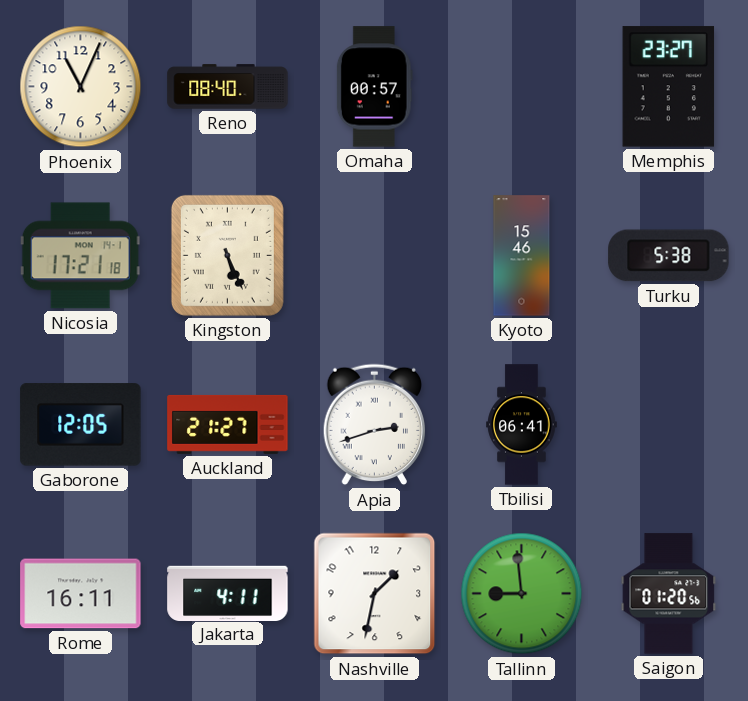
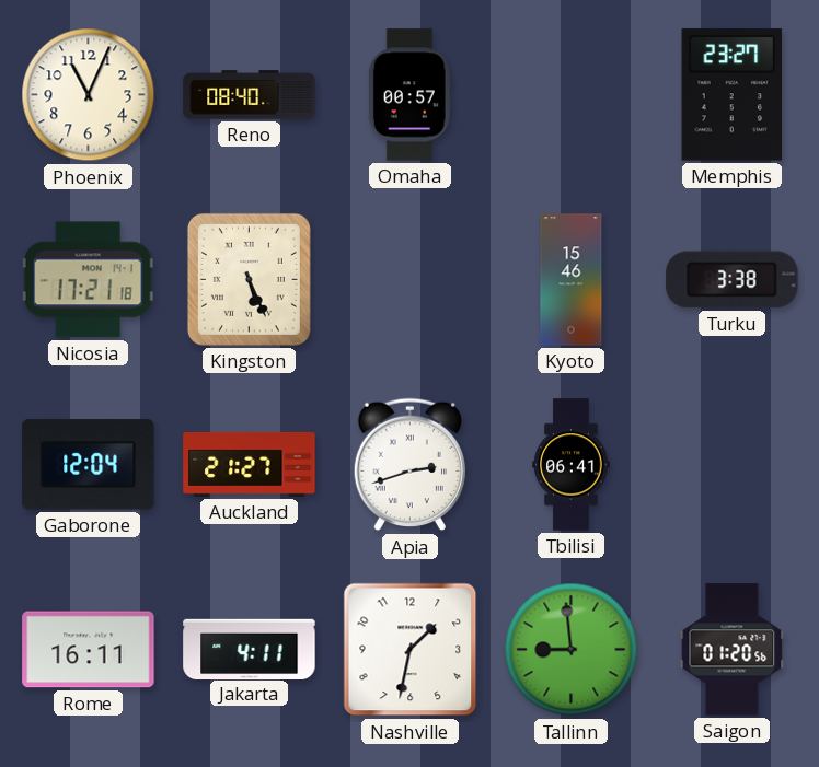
Turku: 5:38 -> 3:38
Gaborone: 12:05 -> 12:04
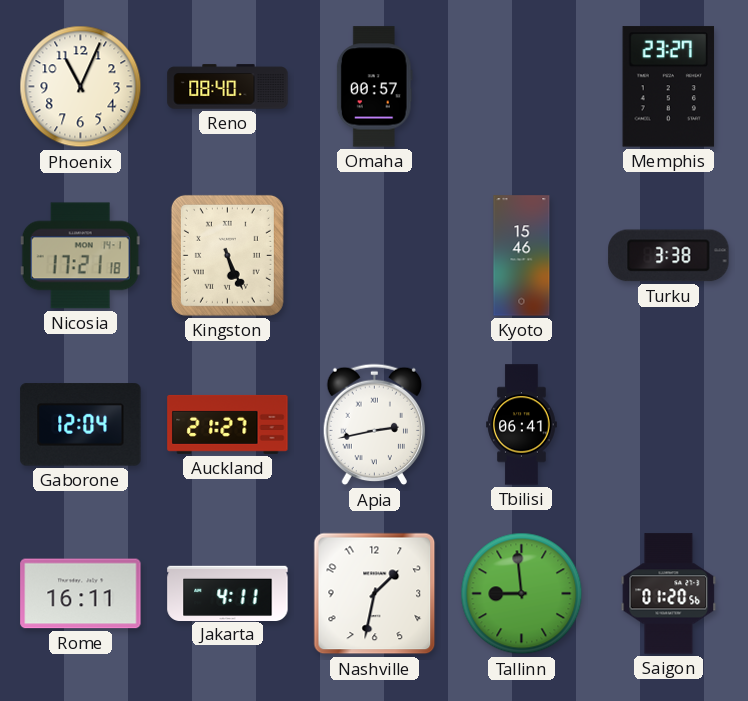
Apia: 2:42 -> 2:43
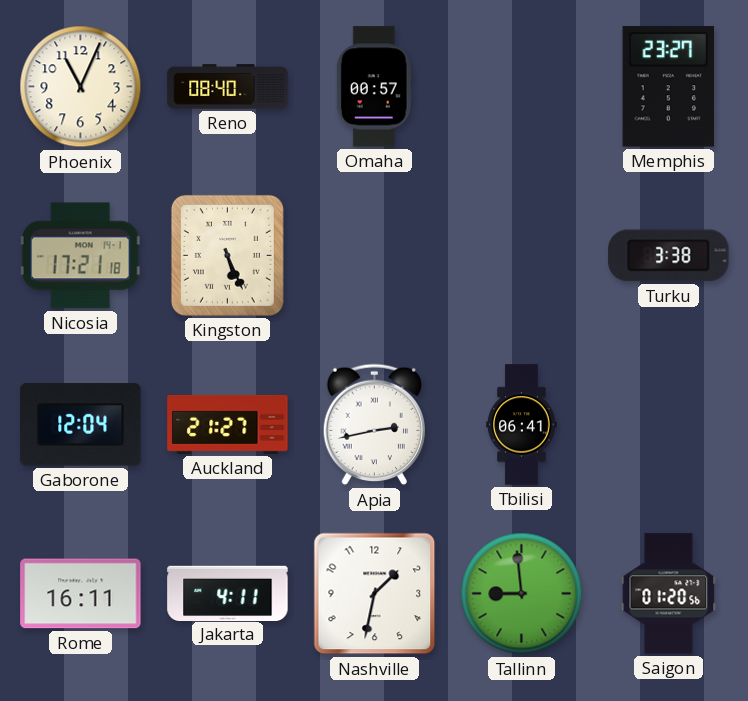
Kyoto: 15:46 -> none
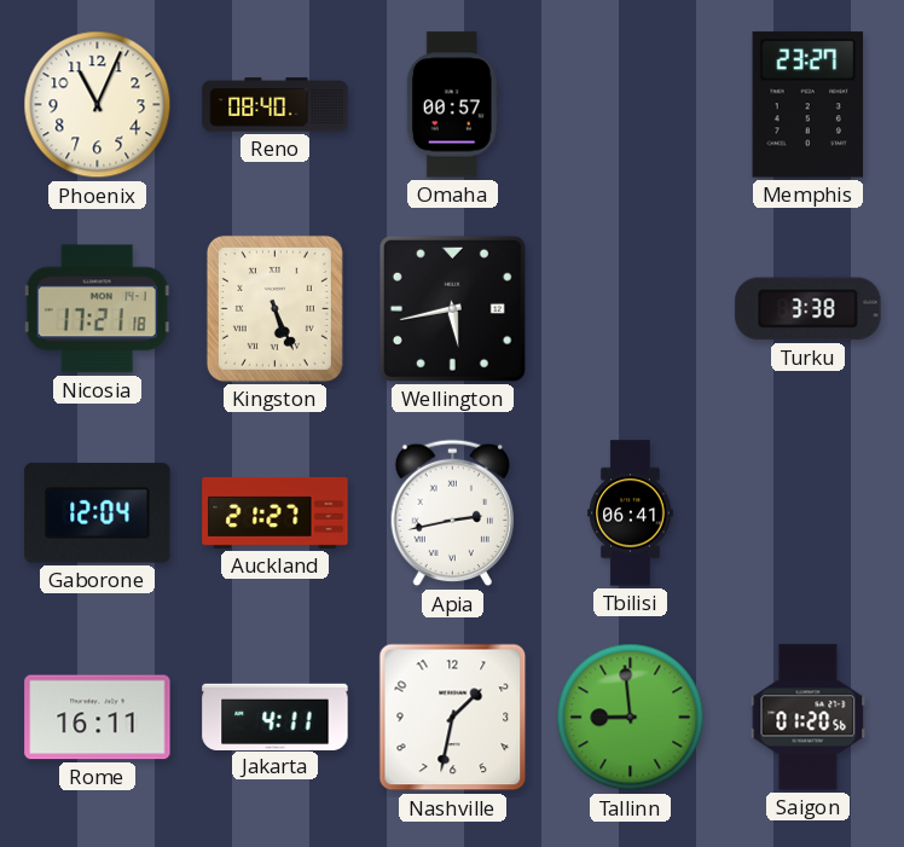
Wellington: none -> 5:43
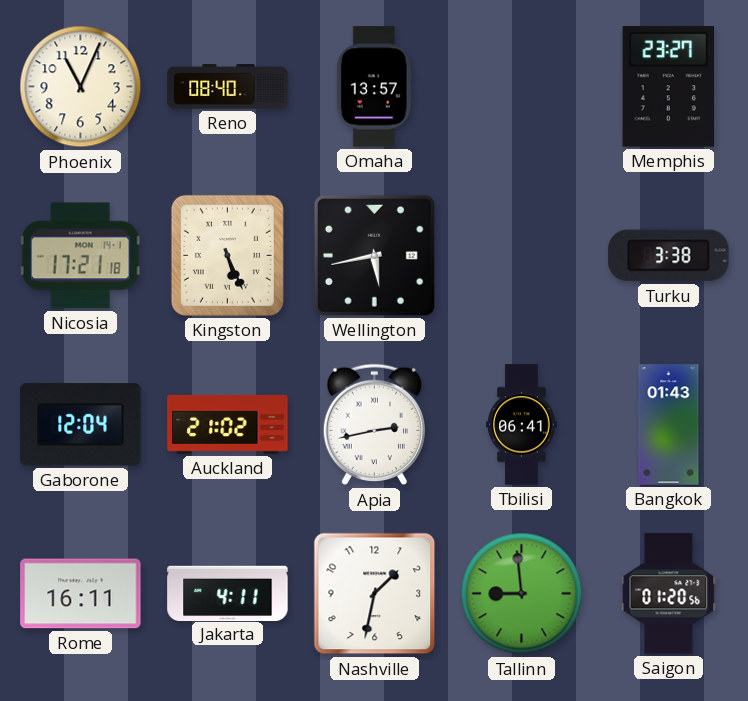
Omaha: 00:57 -> 13:57
Auckland: 21:27 -> 21:02
Bangkok: none -> 01:43
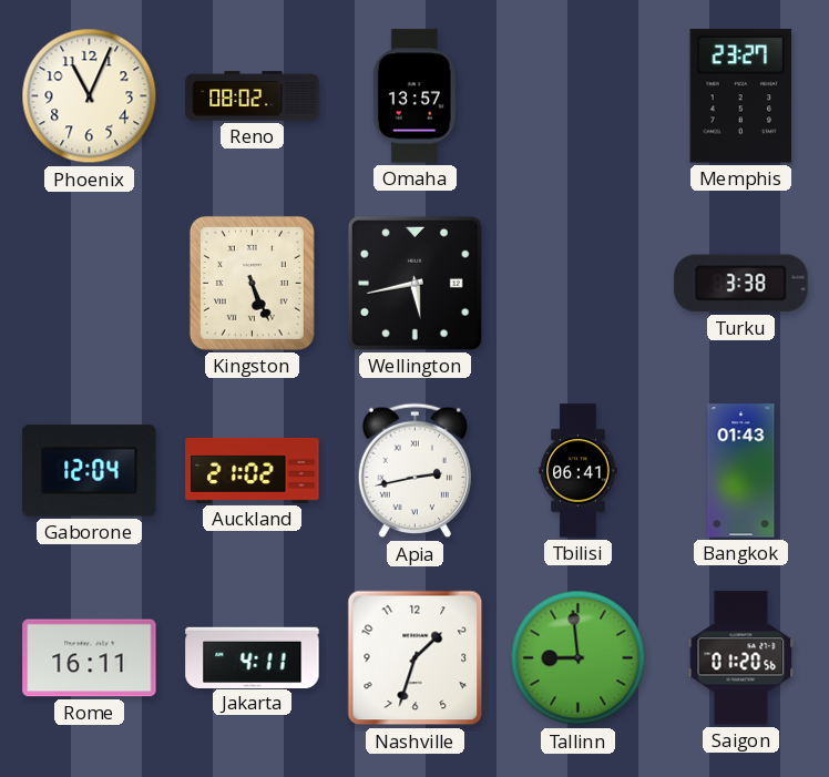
Reno: 08:40 -> 08:02
Nicosia: 17:21 -> none
Nashville: 1:32 -> 1:33
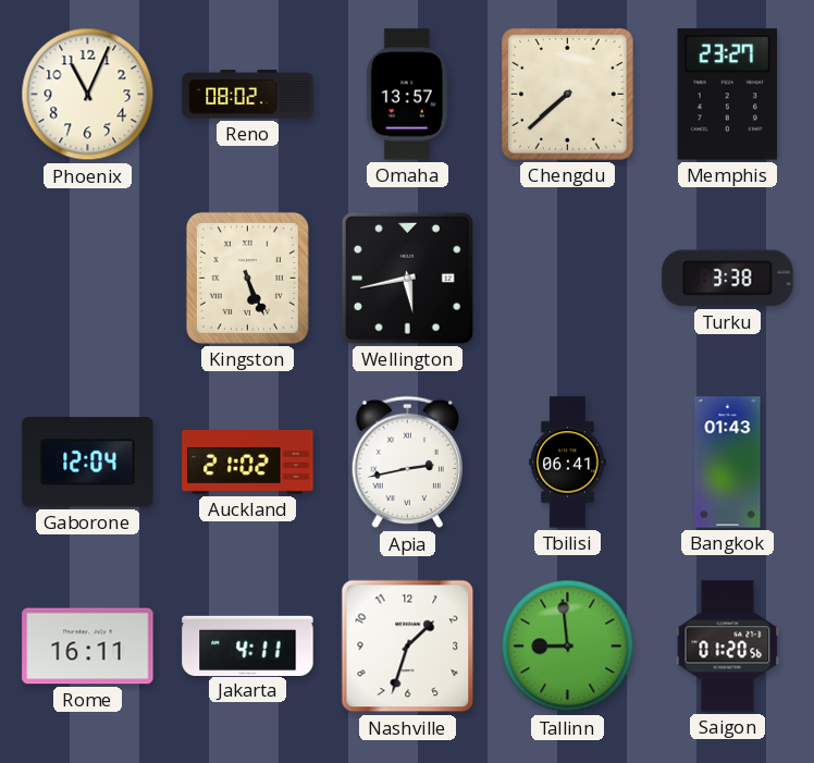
Chengdu: none -> 7:38
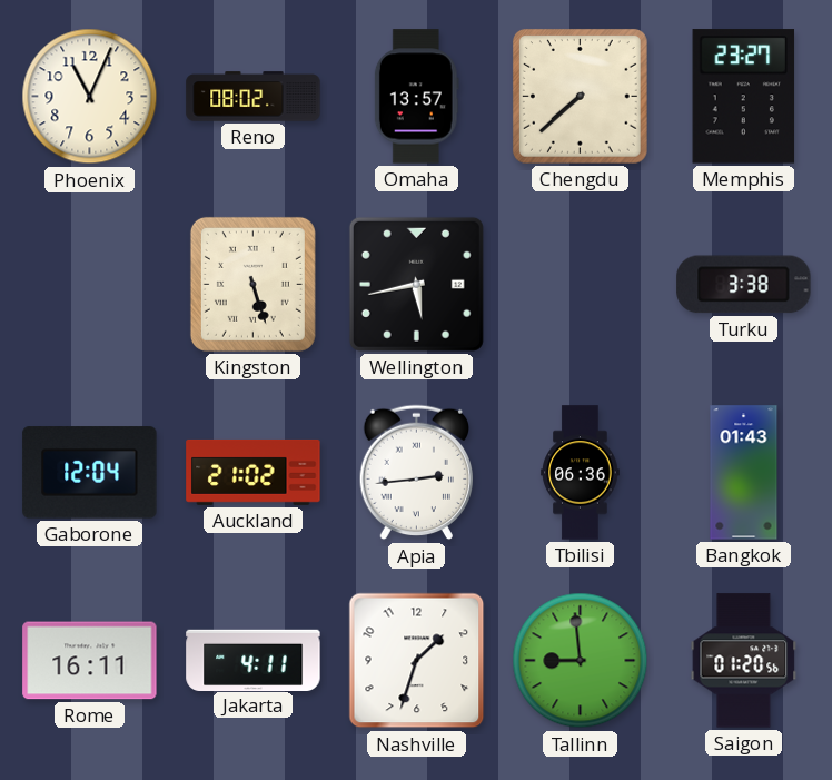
Kingston: 5:26 -> 5:27
Apia: 2:43 -> 2:44
Tbilisi: 06:41 -> 06:36
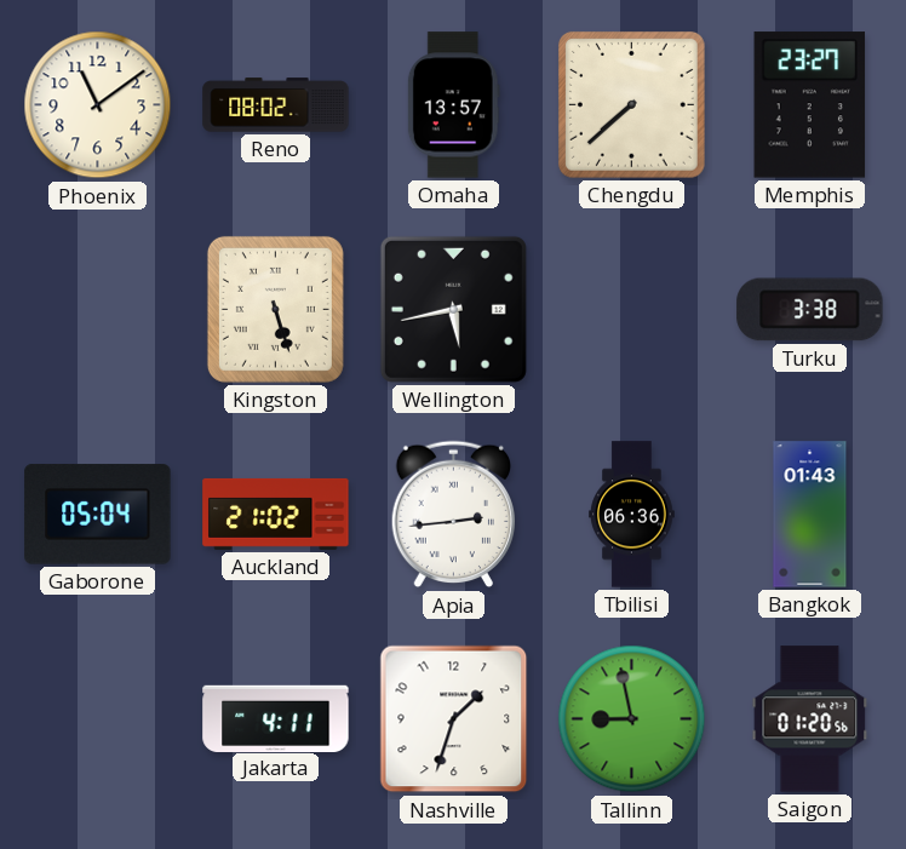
Phoenix: 11:04 -> 11:09
Gaborone: 12:04 -> 05:04
Rome: 16:11 -> none
Tallinn: 8:59 -> 8:58
